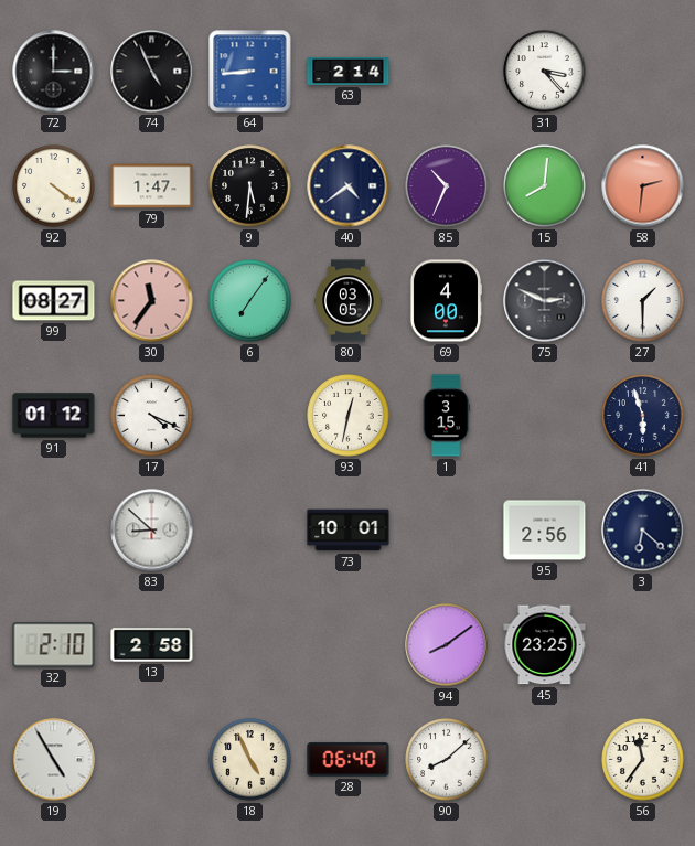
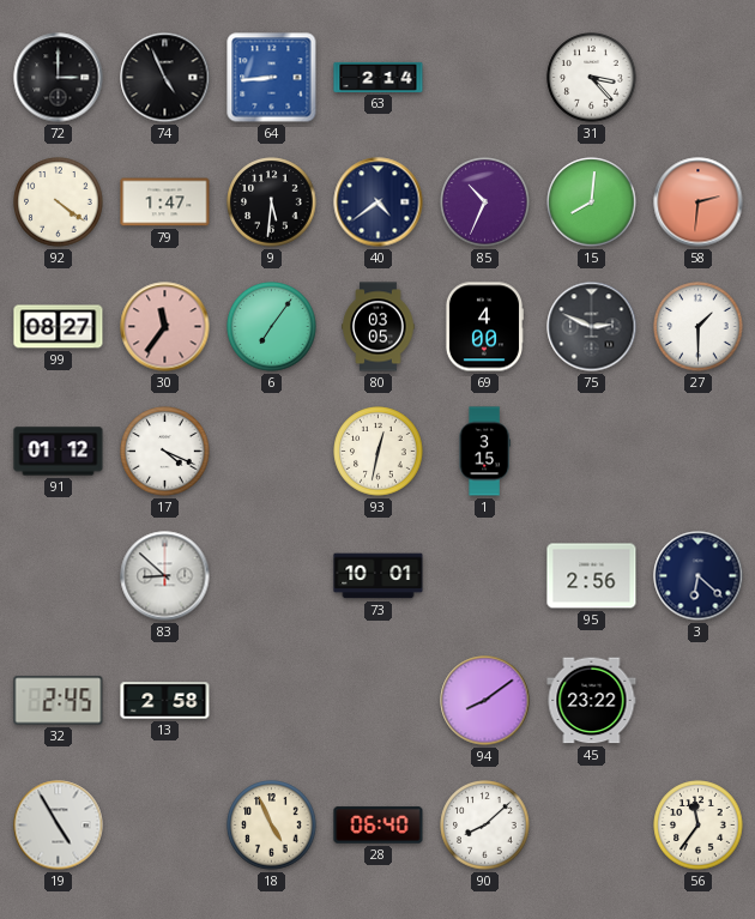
41: 5:57 -> none
32: 2:10 -> 2:45
45: 23:25 -> 23:22
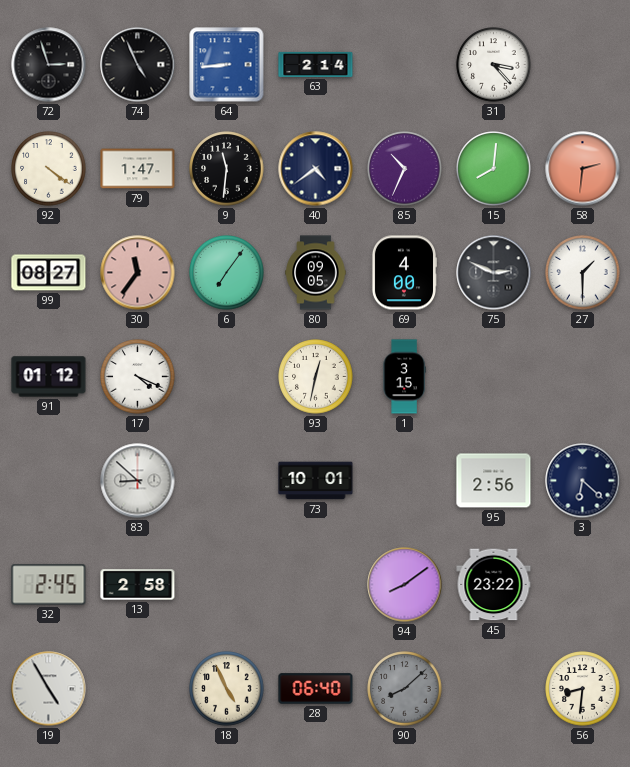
72: 3:00 -> 2:57
9: 5:31 -> 11:31
80: 03:05 -> 09:05
90 dial: white -> grey
56: 11:36 -> 8:31
